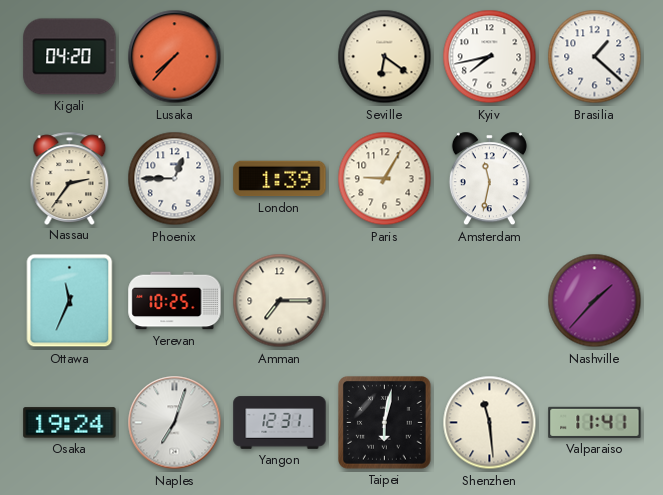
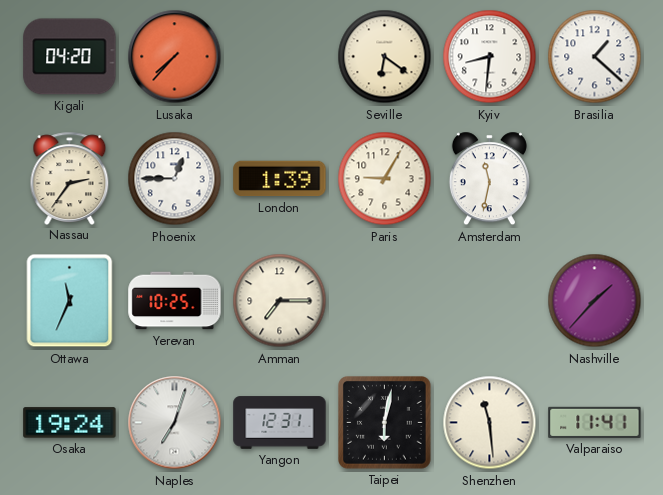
Kyiv: 7:43 -> 8:31
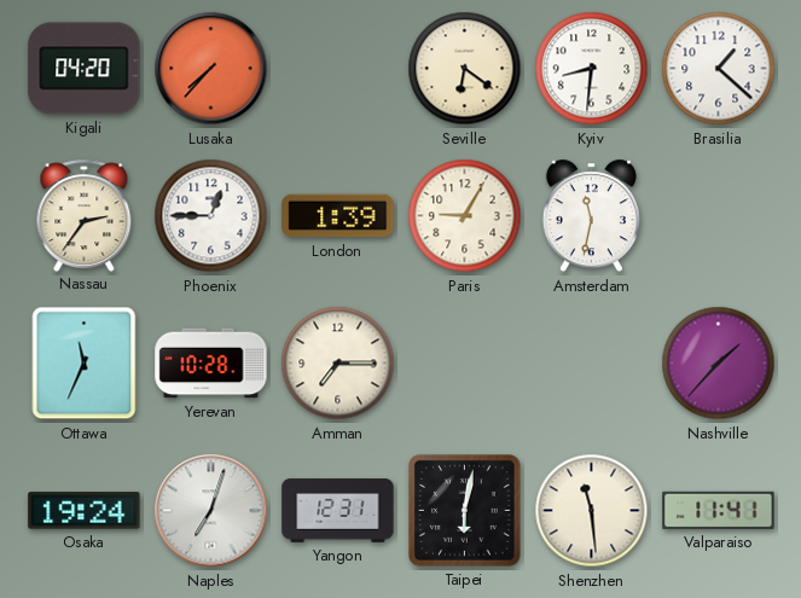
Yerevan: 10:25 -> 10:28
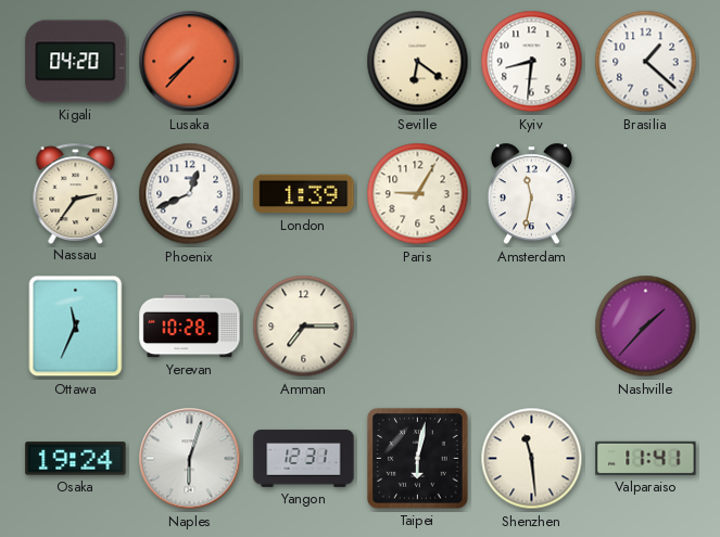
Phoenix: 12:45 -> 12:41
Naples: 7:03 -> 6:03
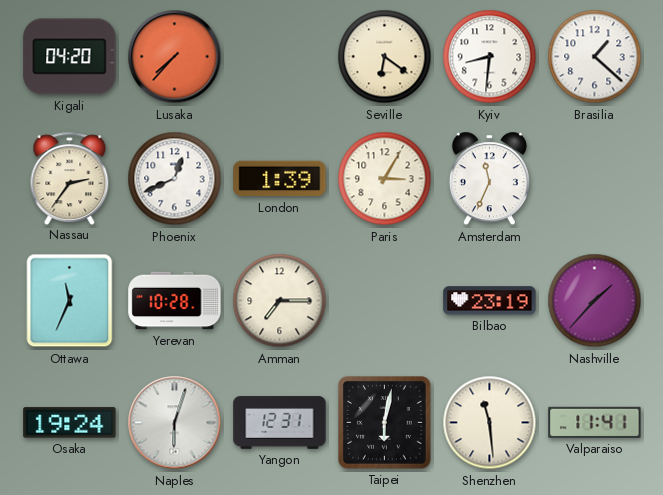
Paris: 9:05 -> 3:05
Amsterdam: 11:32 -> 11:34
Bilbao: none -> 23:19
